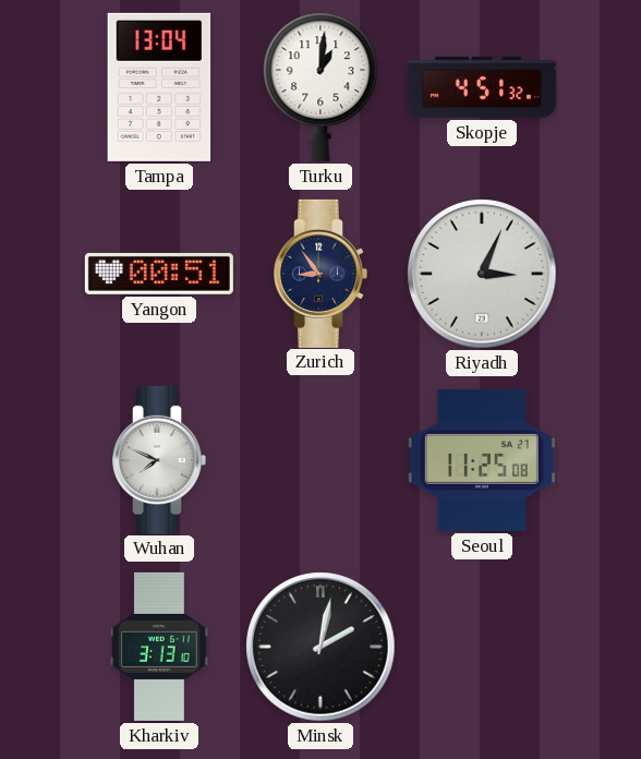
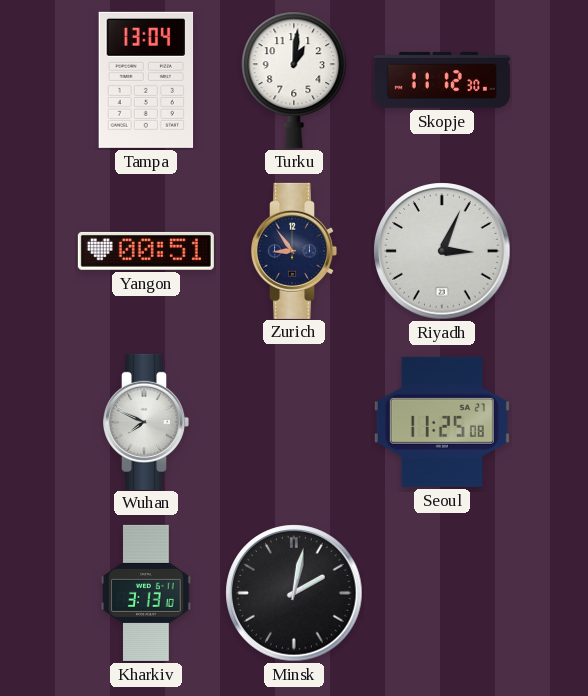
Skopje: 4:51 -> 11:12
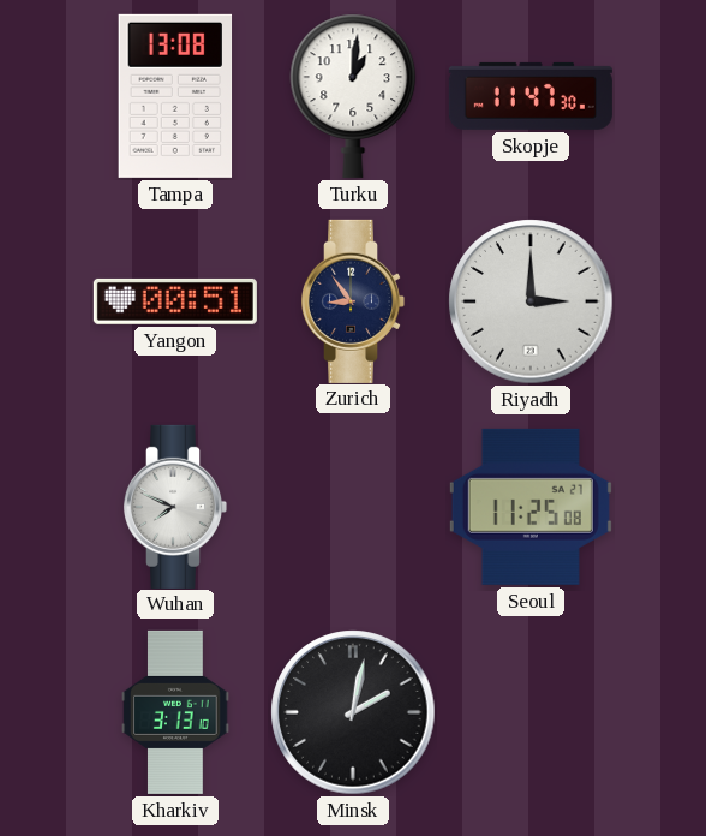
Tampa: 13:04 -> 13:08
Skopje: 11:12 -> 11:47
Riyadh: 3:04 -> 3:00
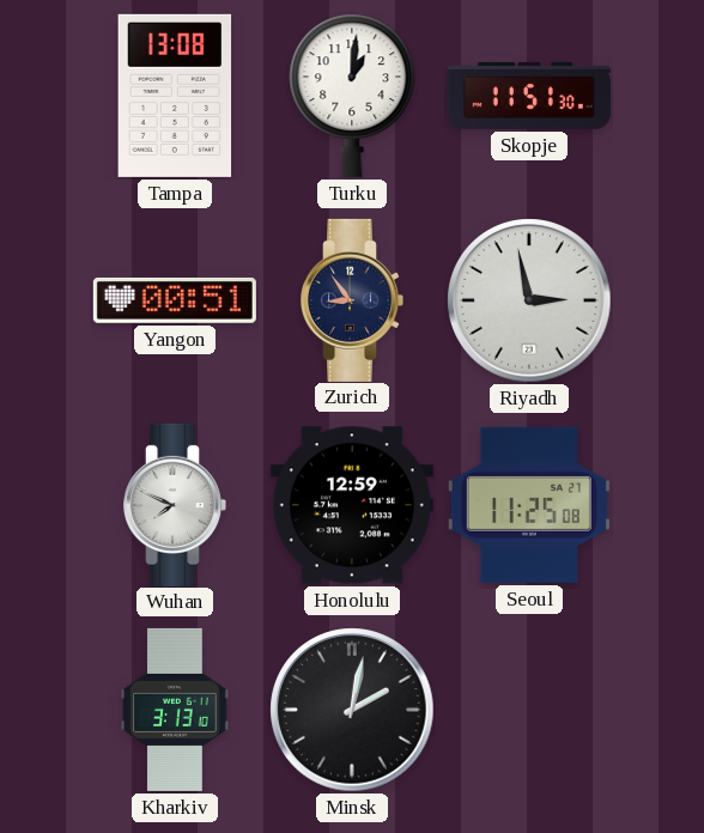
Skopje: 11:47 -> 11:51
Riyadh: 3:00 -> 2:58
Honolulu: none -> 12:59
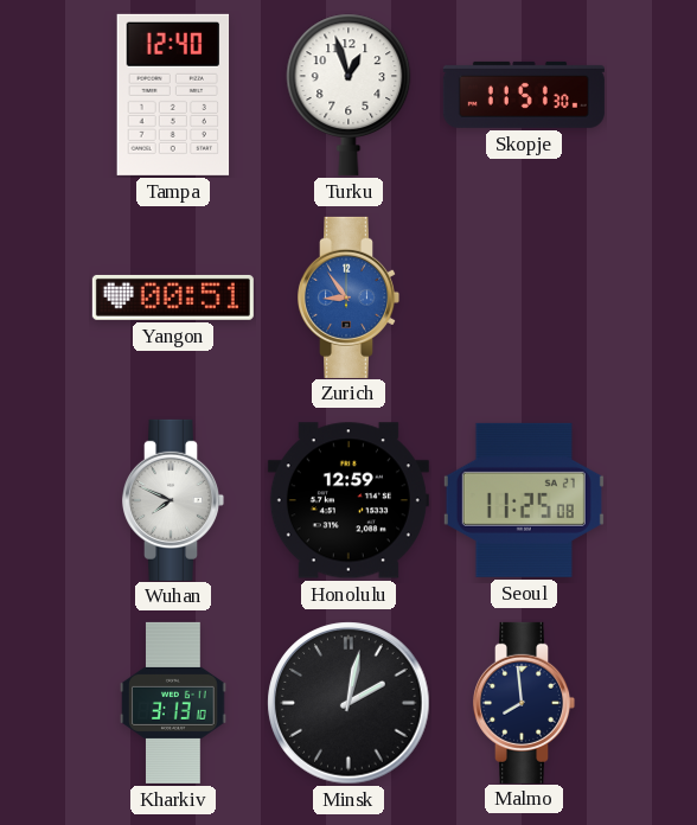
Tampa: 13:08 -> 12:40
Turku: 1:01 -> 12:57
Zurich dial: navy -> blue
Riyadh: 2:58 -> none
Malmo: none -> 7:59
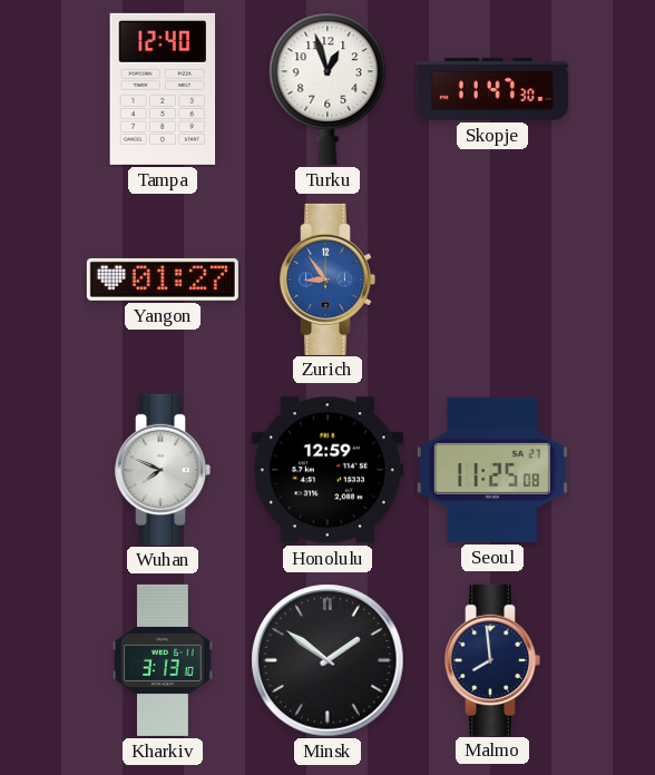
Skopje: 11:51 -> 11:47
Yangon: 00:51 -> 01:27
Minsk: 2:02 -> 1:51
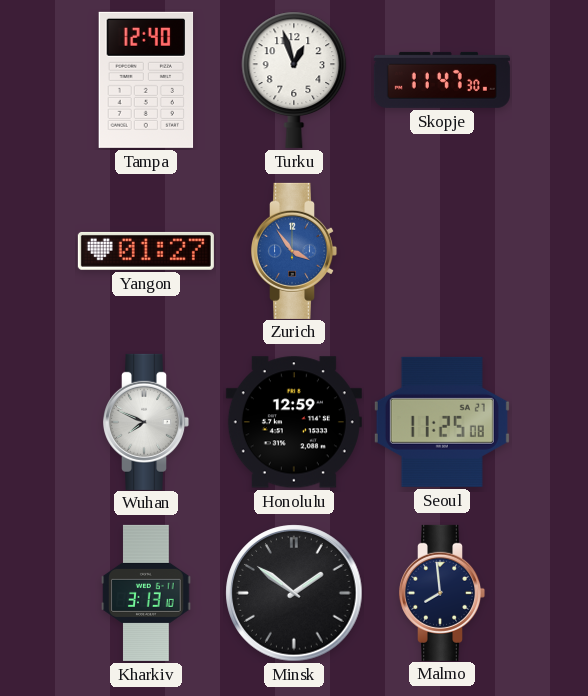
Zurich: 8:54 -> 3:54
